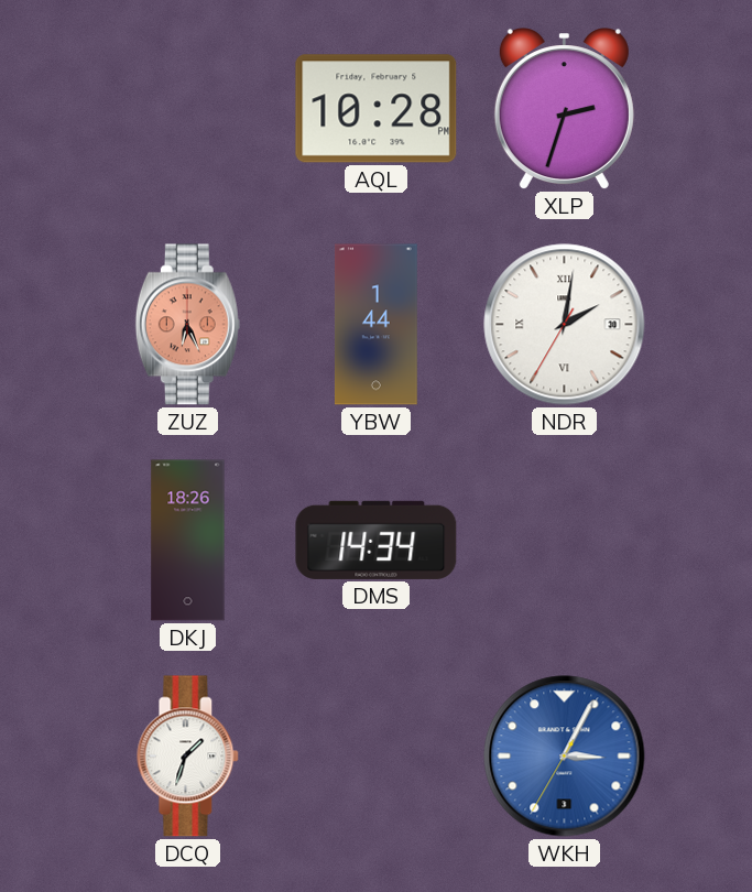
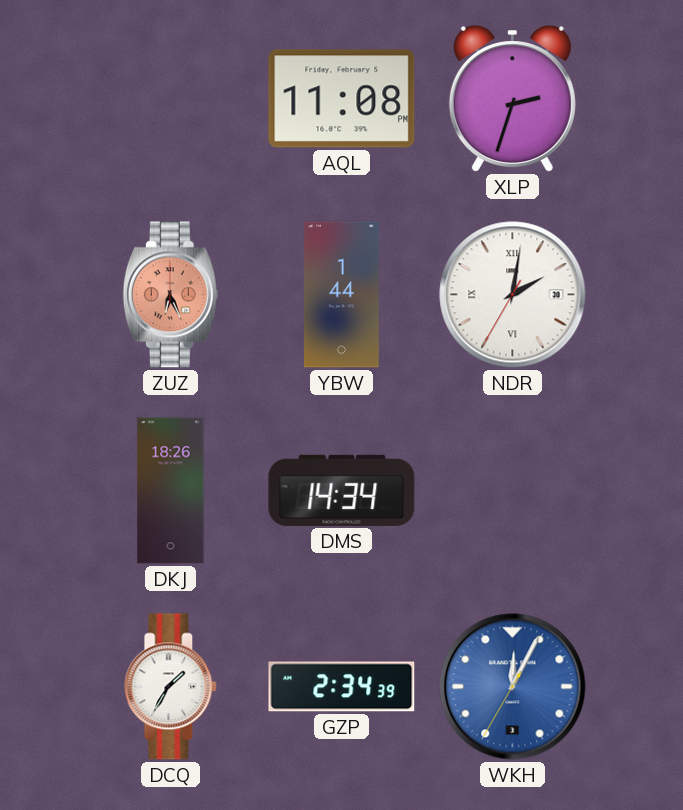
AQL: 10:28 -> 11:08
DCQ: 1:33 -> 1:35
GZP: none -> 2:34
WKH: 3:04 -> 12:04
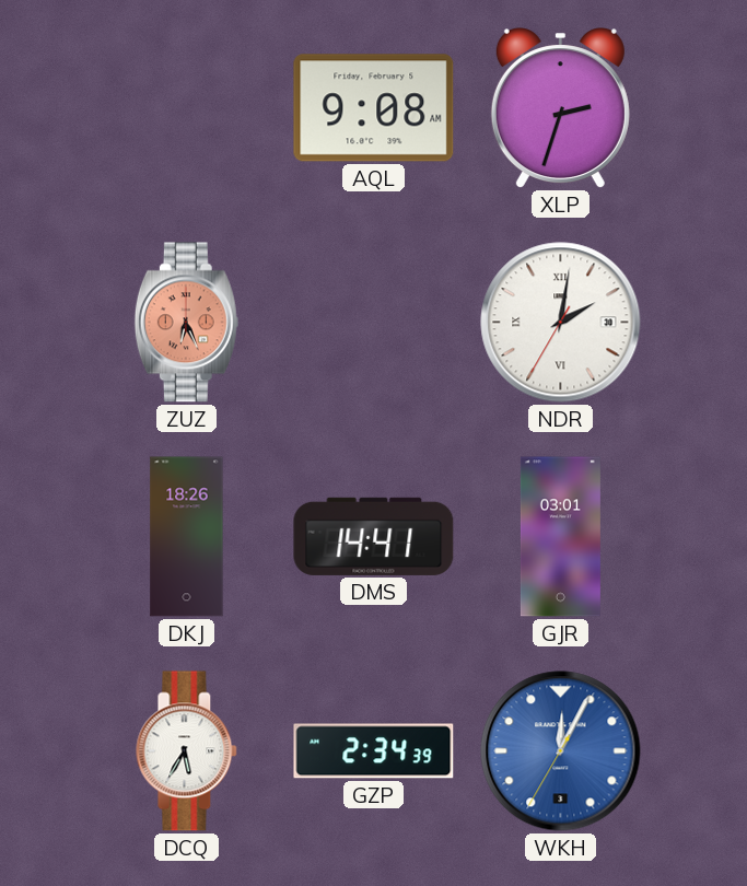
AQL: 11:08 -> 9:08
YBW: 1:44 -> none
DMS: 14:34 -> 14:41
GJR: none -> 03:01
DCQ: 1:35 -> 5:35
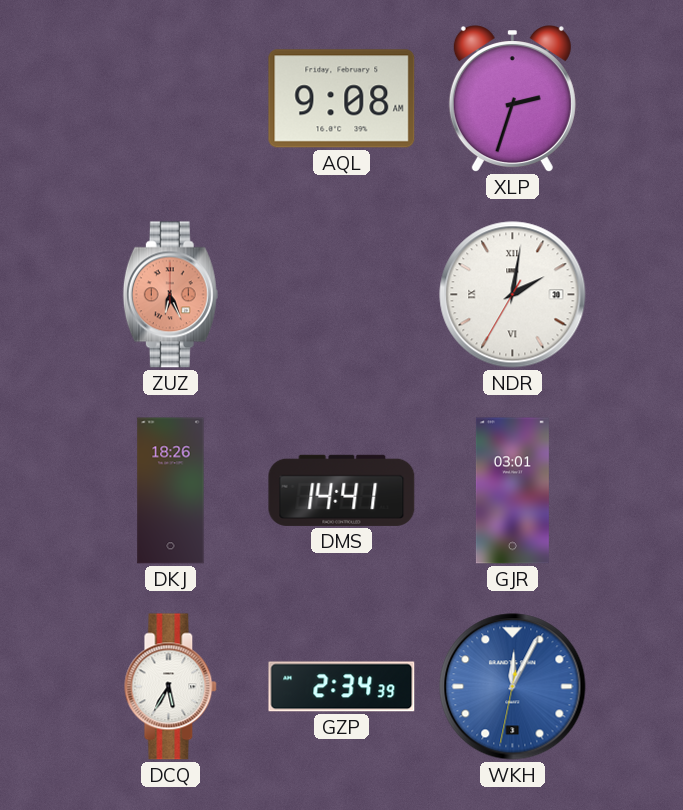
WKH: 12:04:35 -> 12:04:32
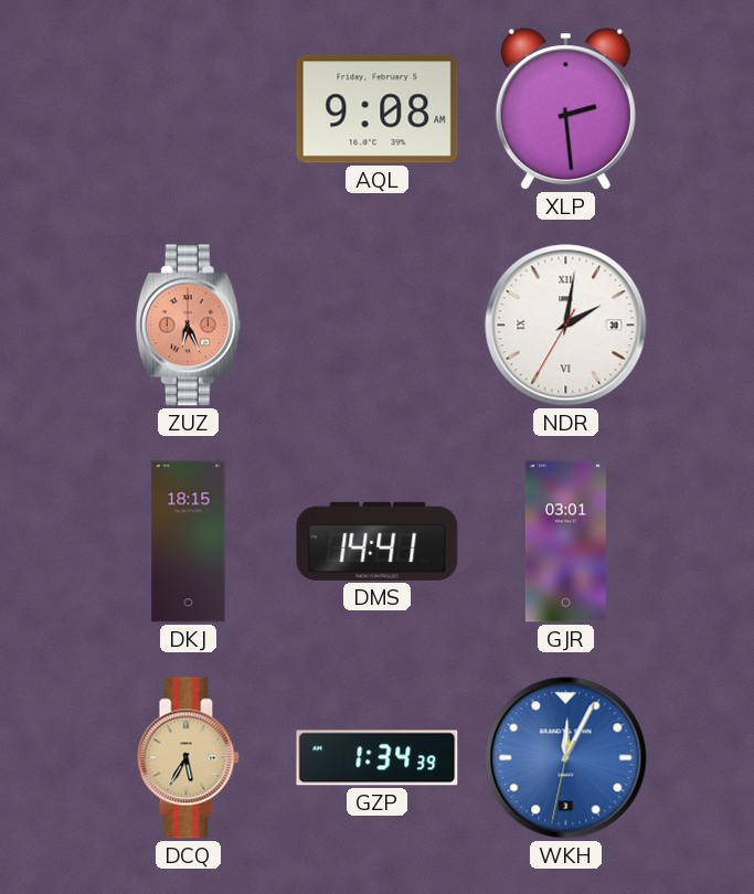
XLP: 2:33 -> 2:29
DKJ: 18:26 -> 18:15
DCQ dial: white -> champagne
GZP: 2:34 -> 1:34
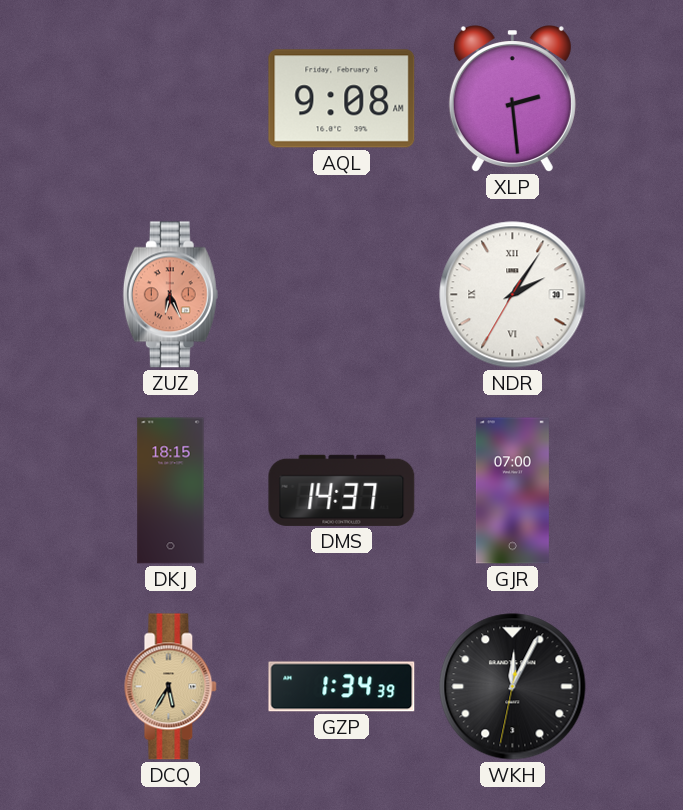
NDR: 2:01 -> 2:05
DMS: 14:41 -> 14:37
GJR: 03:01 -> 07:00
WKH dial: blue -> black
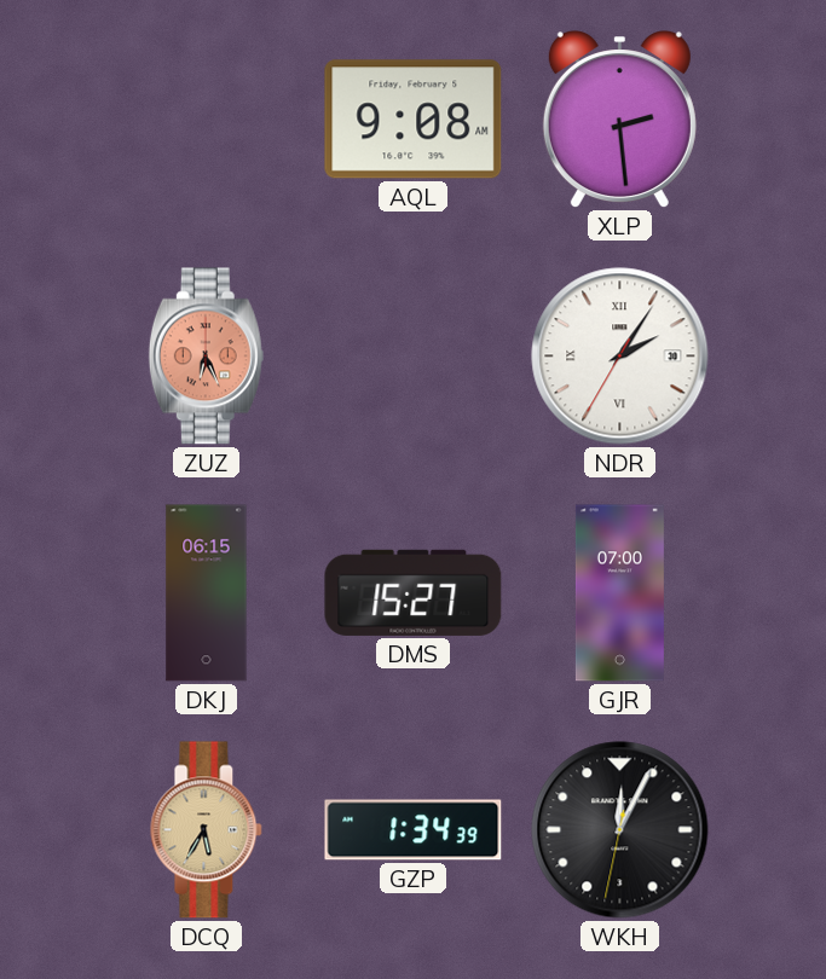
DKJ: 18:15 -> 06:15
DMS: 14:37 -> 15:27
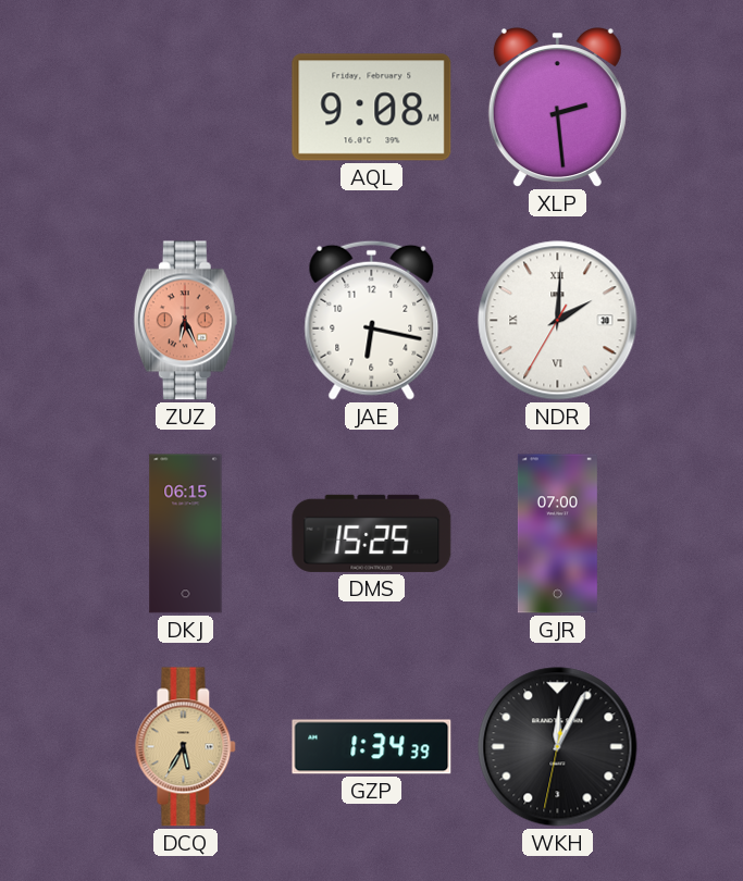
JAE: none -> 6:17
NDR: 2:05 -> 2:00
DMS: 15:27 -> 15:25
